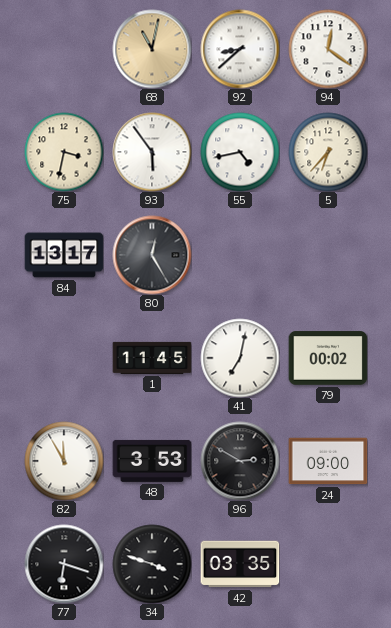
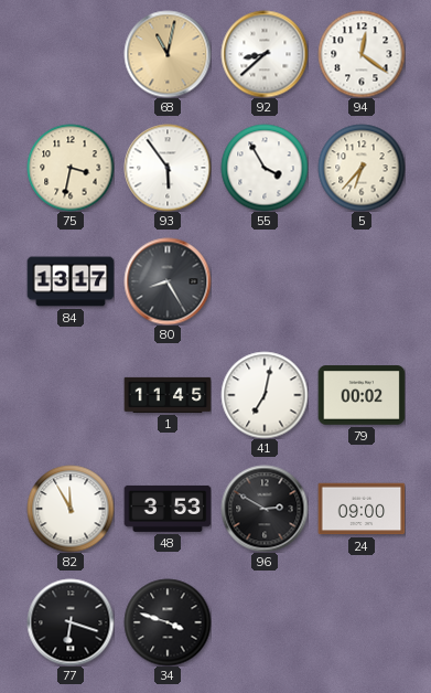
55: 4:43 -> 3:55
80: 12:25 -> 8:25
42: 03:35 -> none
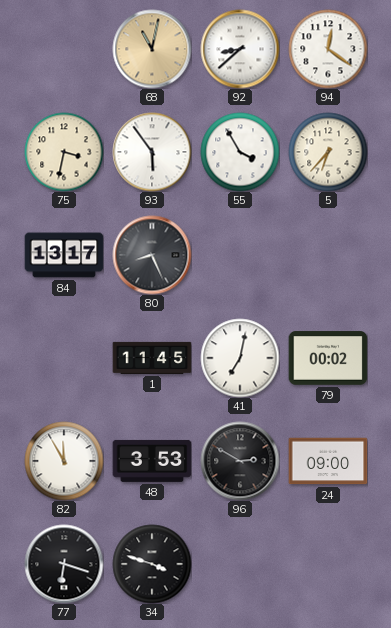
80: 8:25 -> 8:26
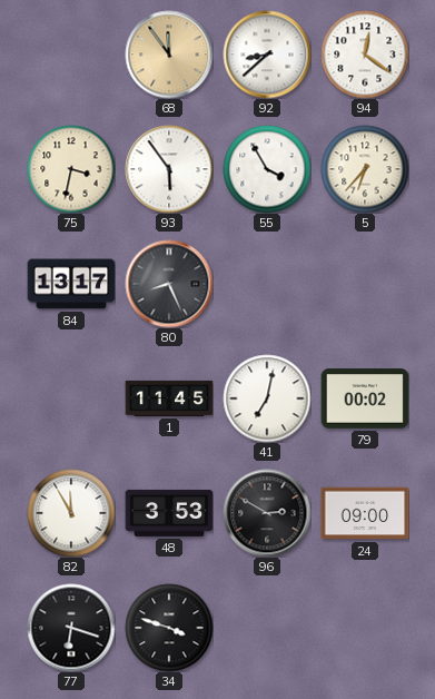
68: 11:02 -> 11:54
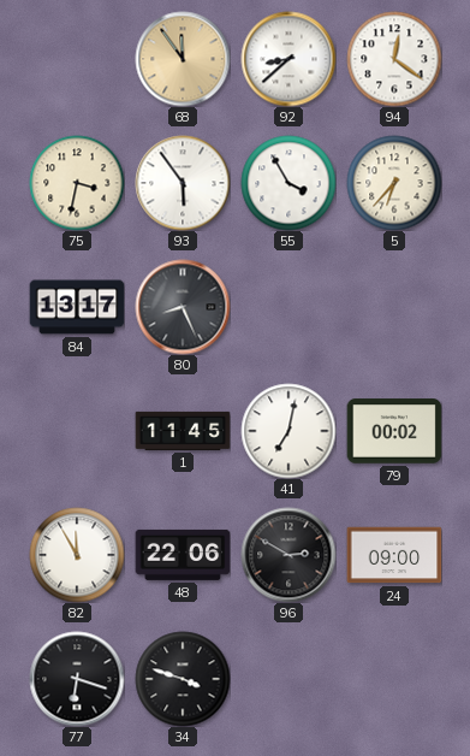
48: 3:53 -> 22:06
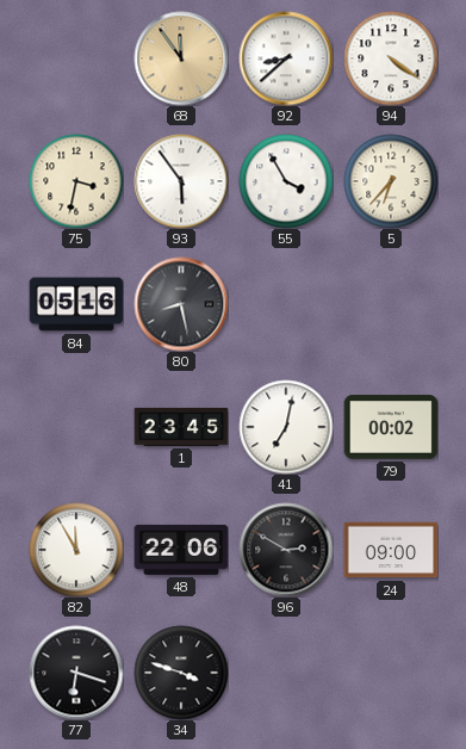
94: 12:21 -> 4:21
84: 13:17 -> 05:16
80: 8:26 -> 8:28
1: 11:45 -> 23:45
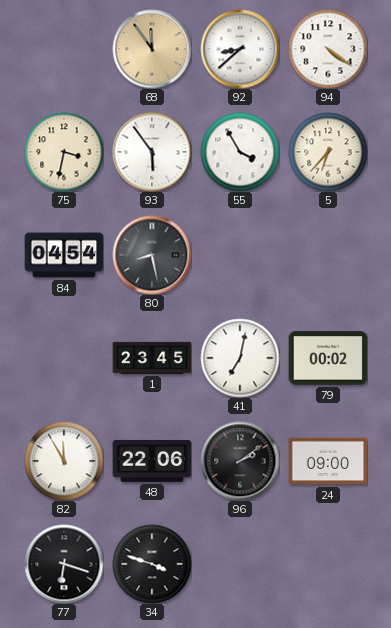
84: 05:16 -> 04:54
96: 2:50 -> 2:09
